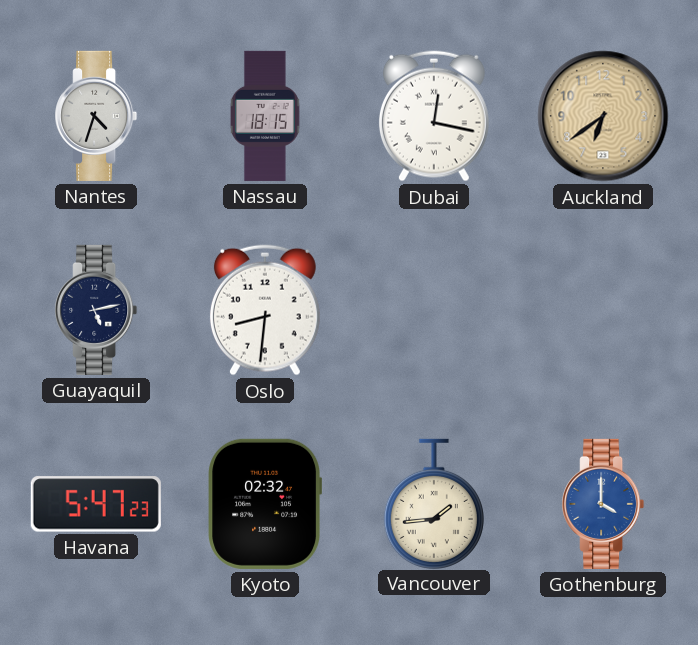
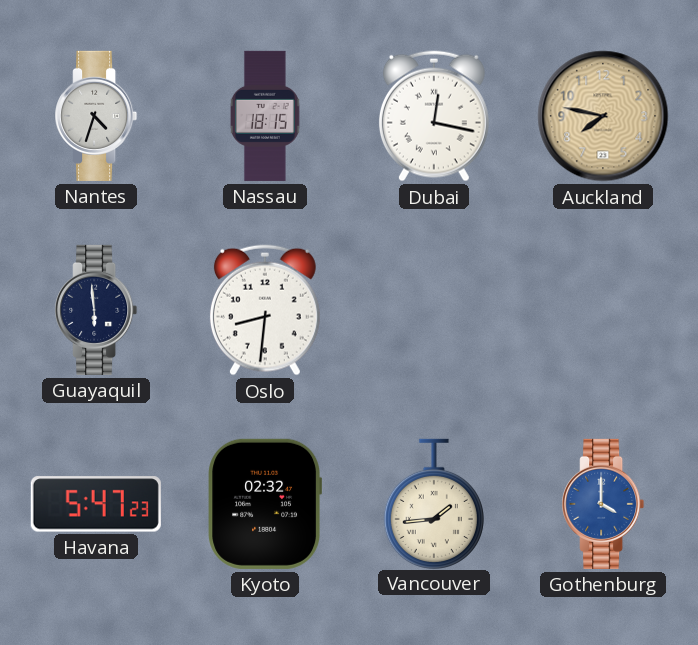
Auckland: 6:39 -> 7:47
Guayaquil: 5:13 -> 5:59
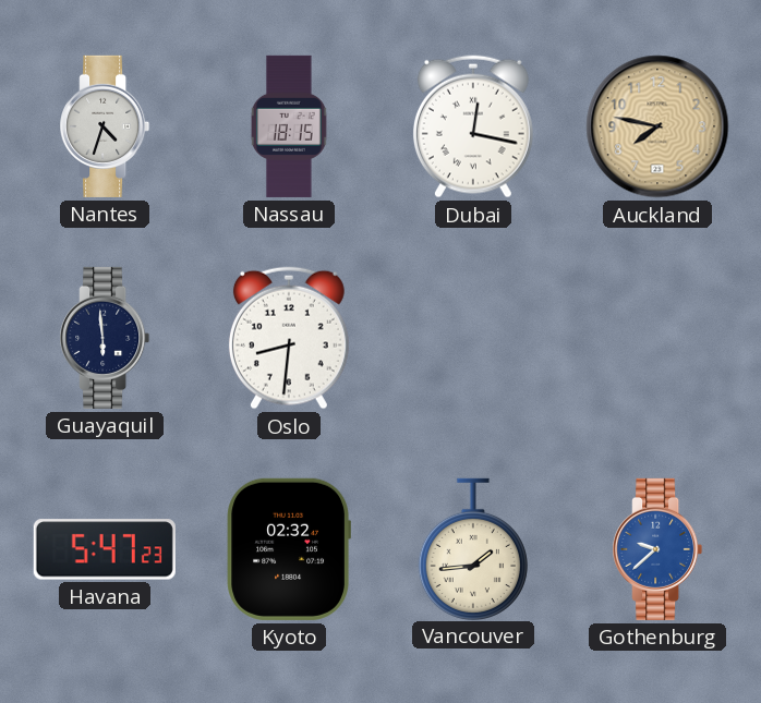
Gothenburg: 4:00 -> 9:38
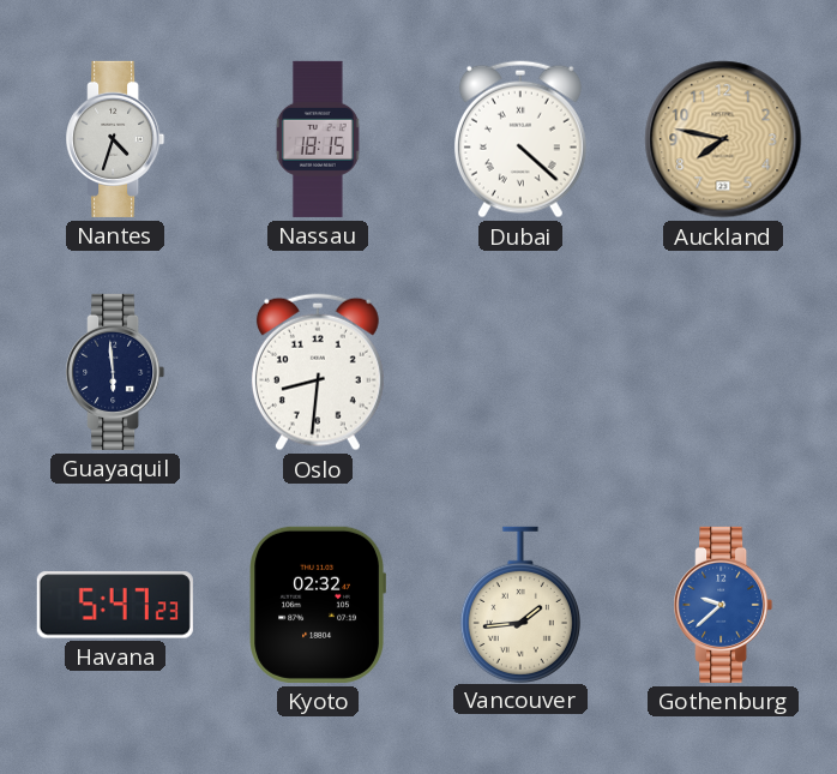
Dubai: 12:17 -> 4:22
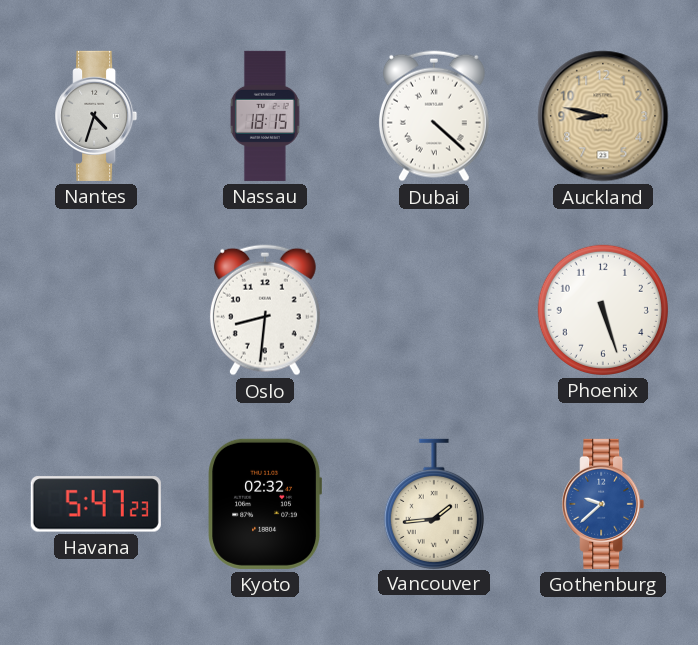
Auckland: 7:47 -> 8:47
Guayaquil: 5:59 -> none
Phoenix: none -> 5:27
